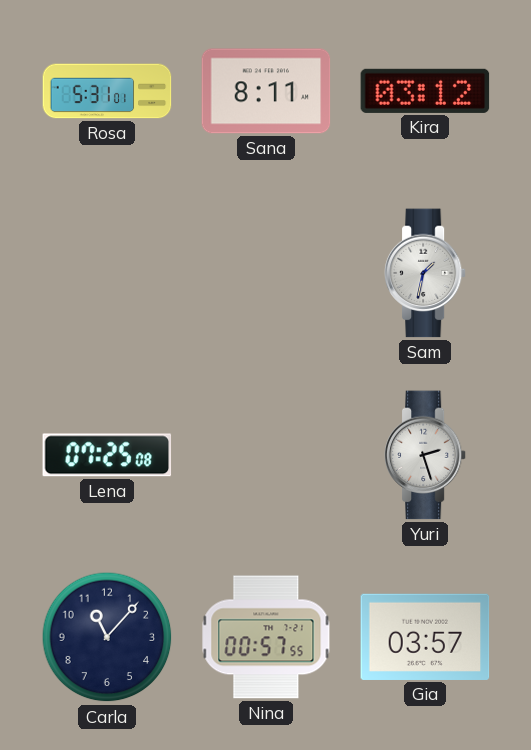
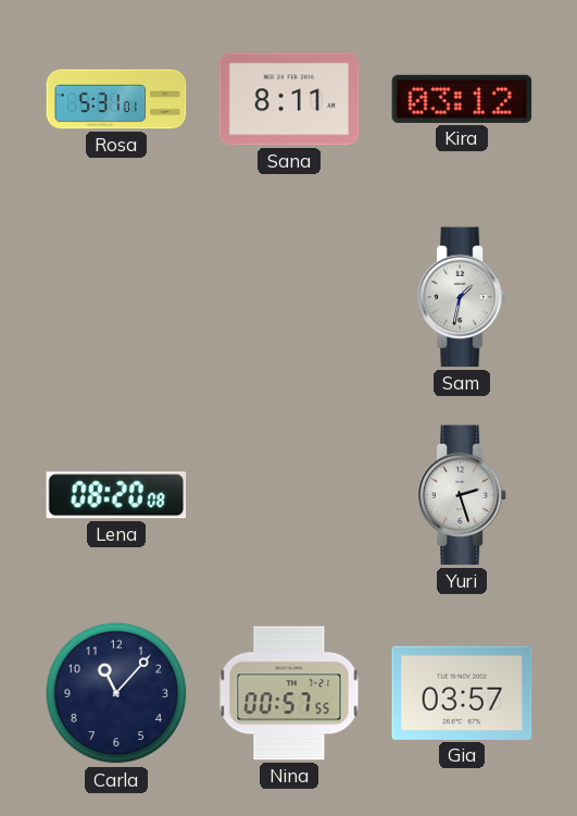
Lena: 07:25 -> 08:20
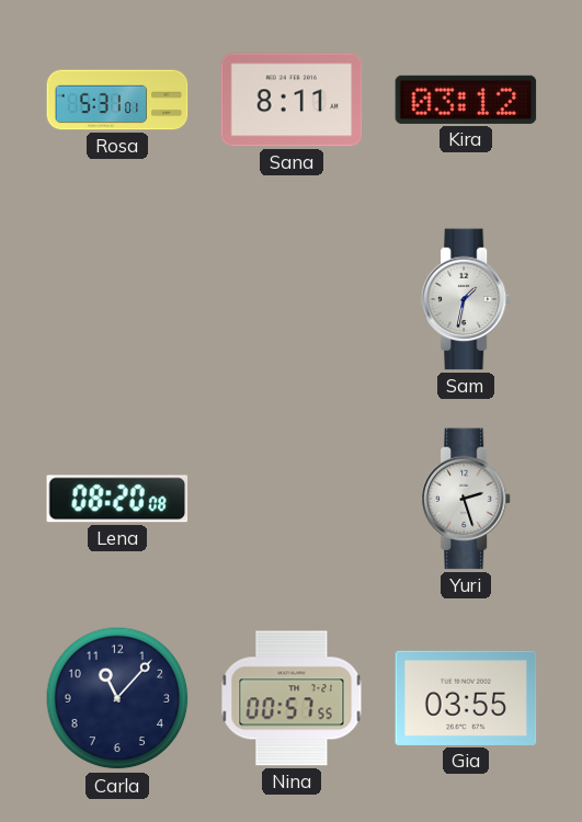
Gia: 03:57 -> 03:55
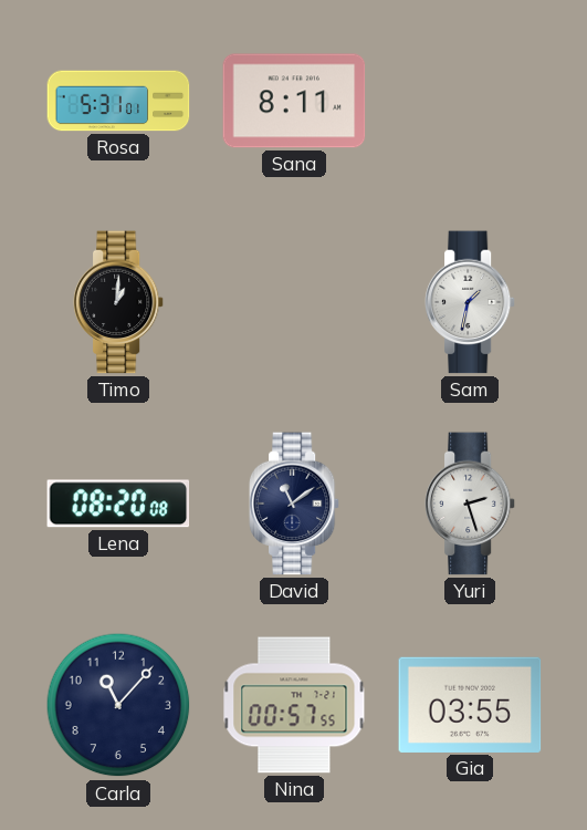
Kira: 03:12 -> none
Timo: none -> 1:01
David: none -> 11:09
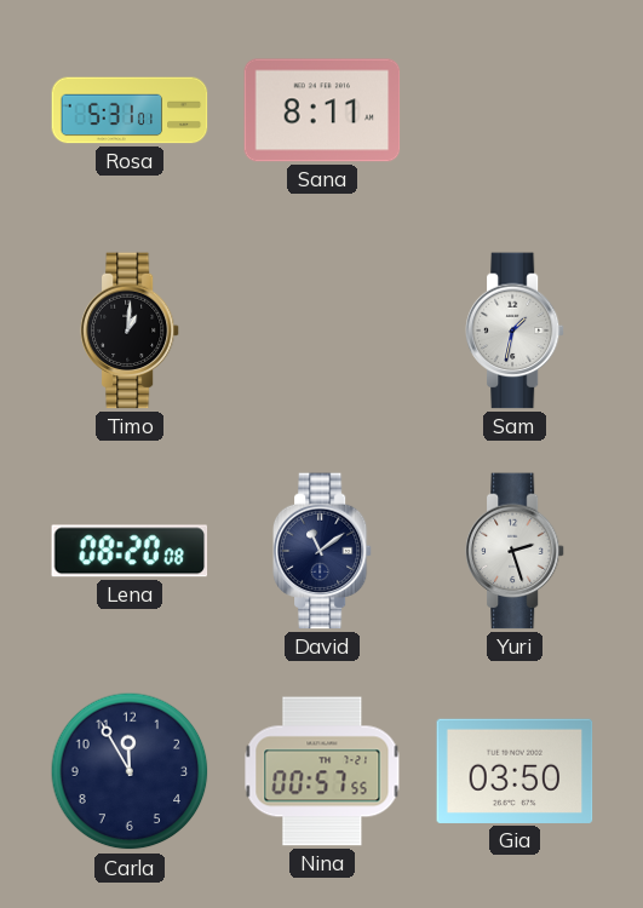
Carla: 11:07 -> 11:55
Gia: 03:55 -> 03:50
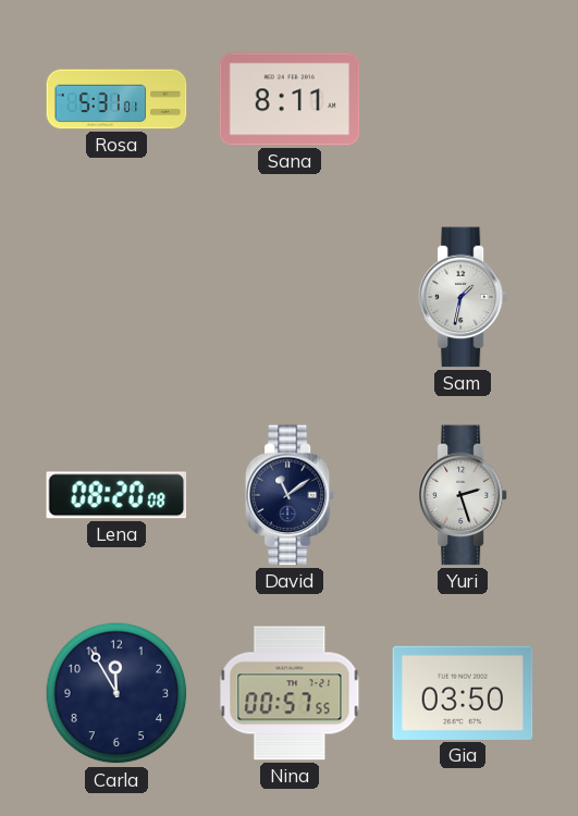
Timo: 1:01 -> none
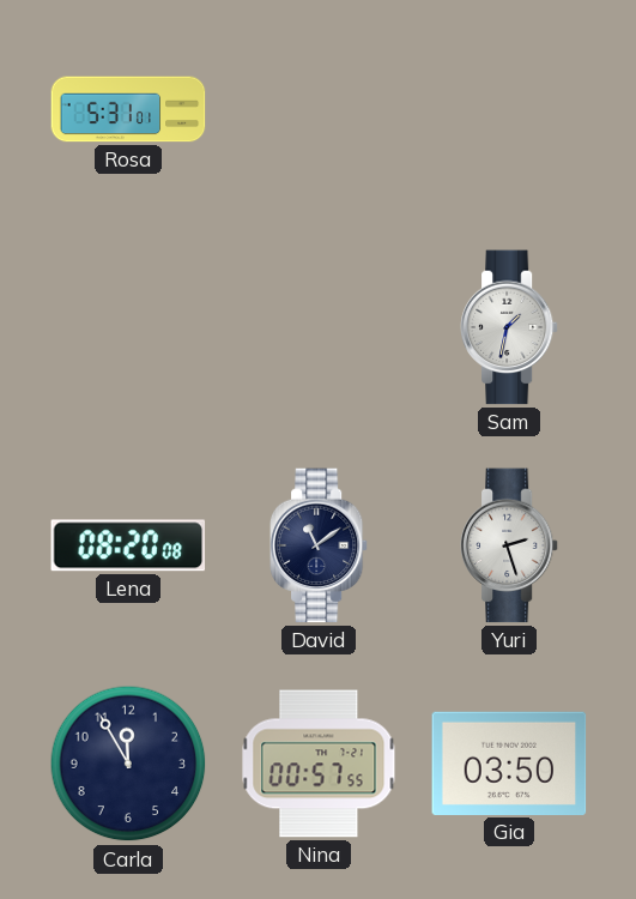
Sana: 8:11 -> none
